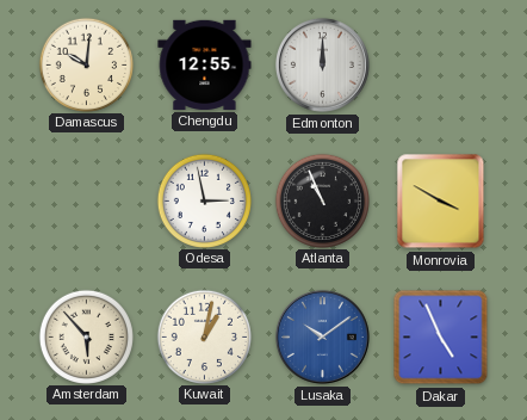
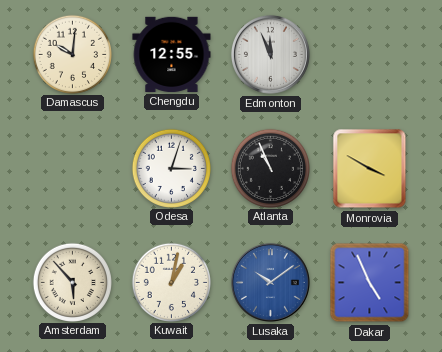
Edmonton: 12:00 -> 11:56
Odesa: 2:58 -> 3:03
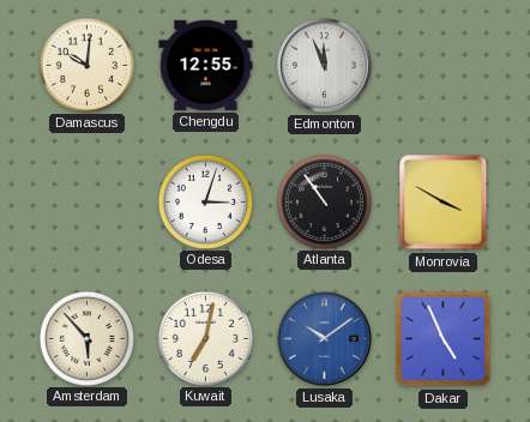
Atlanta: 10:56 -> 10:54
Kuwait: 1:02 -> 7:02
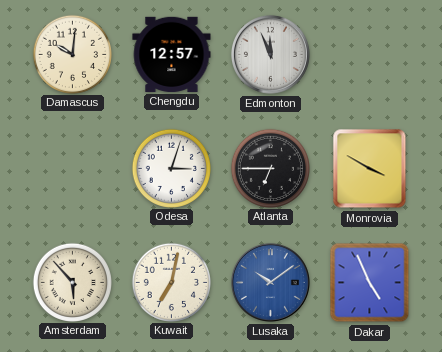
Chengdu: 12:55 -> 12:57
Atlanta: 10:54 -> 6:45
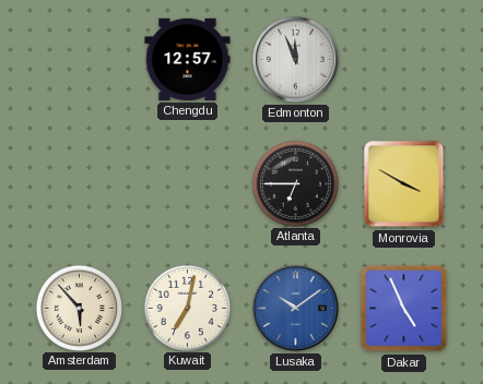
Damascus: 10:01 -> none
Odesa: 3:03 -> none
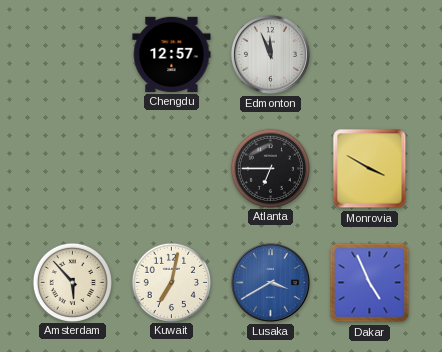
Lusaka: 10:09 -> 3:40
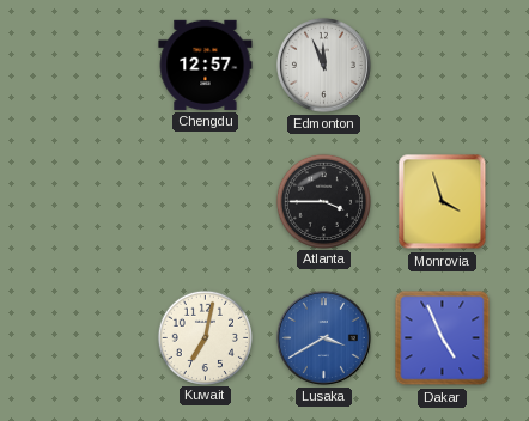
Atlanta: 6:45 -> 3:45
Monrovia: 3:50 -> 3:57
Amsterdam: 5:53 -> none
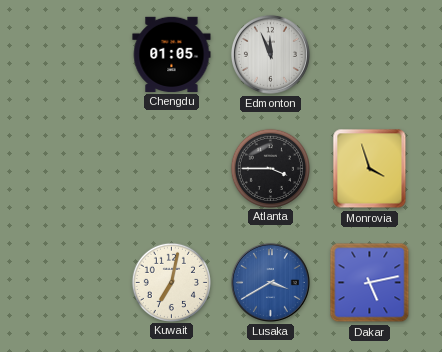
Chengdu: 12:57 -> 01:05
Dakar: 4:56 -> 5:13
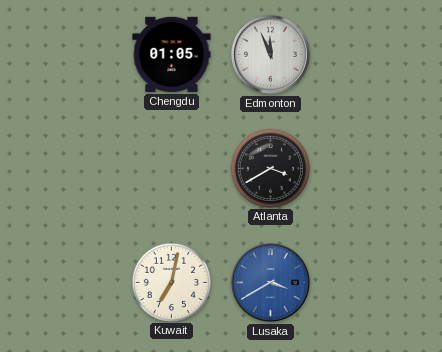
Atlanta: 3:45 -> 3:40
Monrovia: 3:57 -> none
Dakar: 5:13 -> none
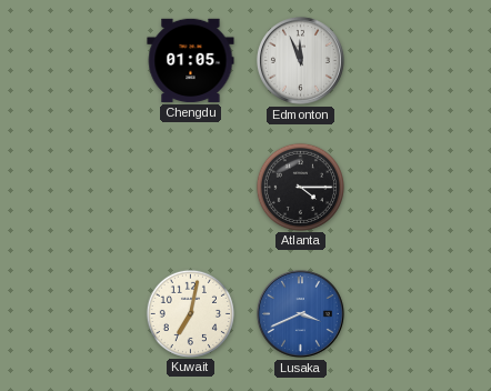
Atlanta: 3:40 -> 4:15
Lusaka: 3:40 -> 3:41
